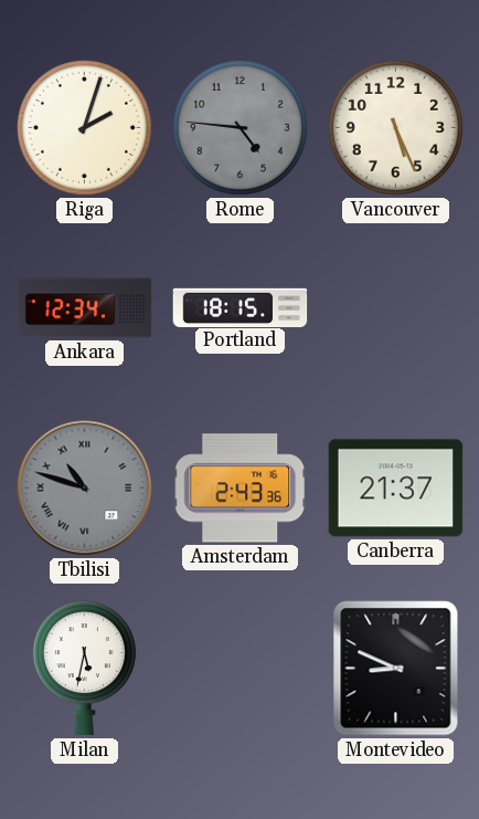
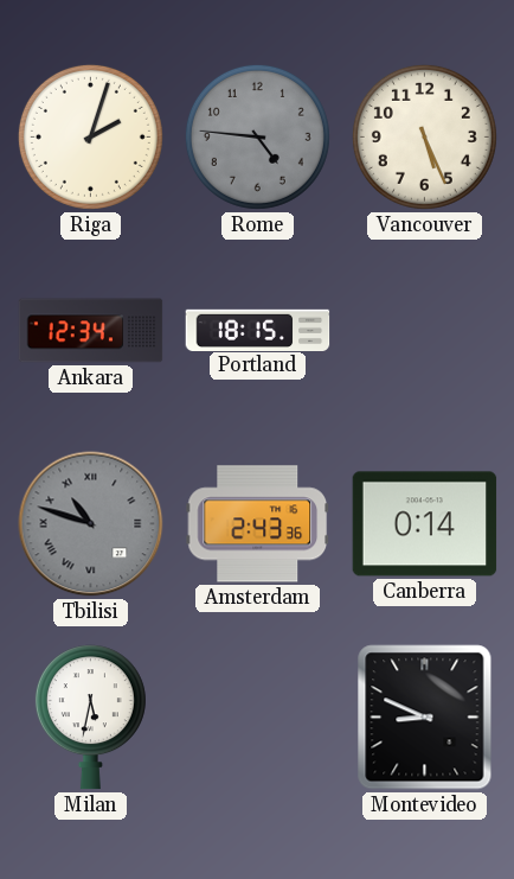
Canberra: 21:37 -> 0:14
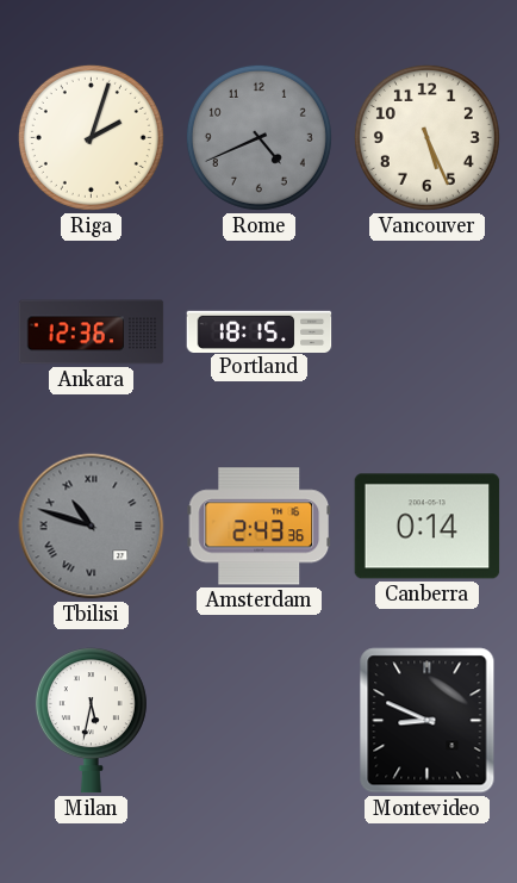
Rome: 4:46 -> 4:41
Ankara: 12:34 -> 12:36
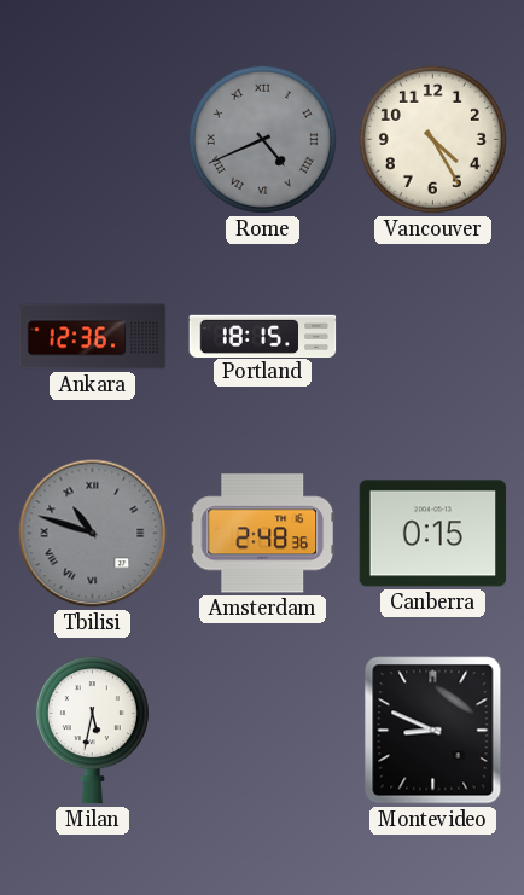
Riga: 2:03 -> none
Rome numerals: Arabic -> Roman
Vancouver: 5:26 -> 4:25
Amsterdam: 2:43 -> 2:48
Canberra: 0:14 -> 0:15
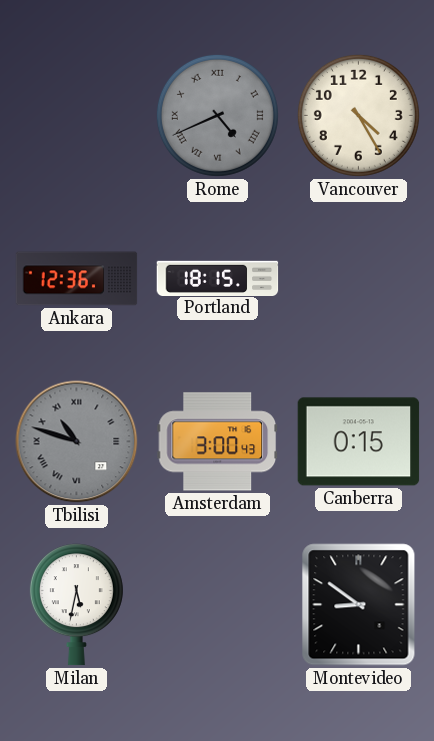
Amsterdam: 2:48 -> 3:00
Montevideo: 8:49 -> 8:51
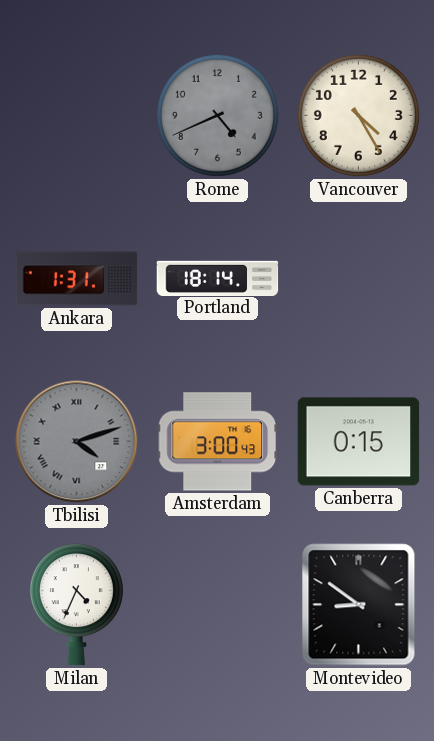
Rome numerals: Roman -> Arabic
Ankara: 12:36 -> 1:31
Portland: 18:15 -> 18:14
Tbilisi: 10:48 -> 4:12
Milan: 5:32 -> 4:34
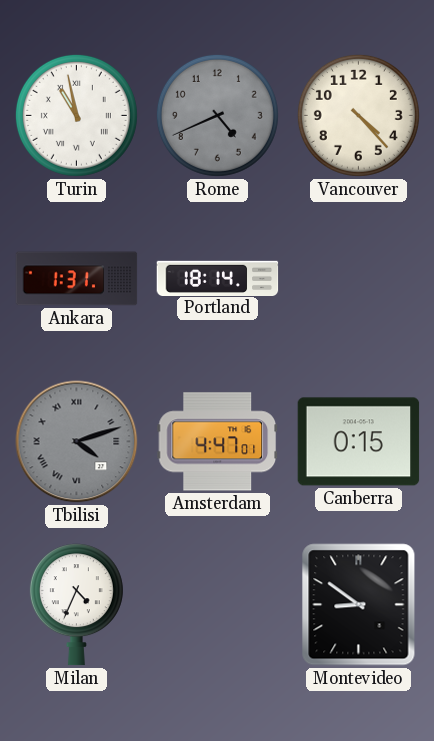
Turin: none -> 10:58
Vancouver: 4:25 -> 4:23
Amsterdam: 3:00 -> 4:47
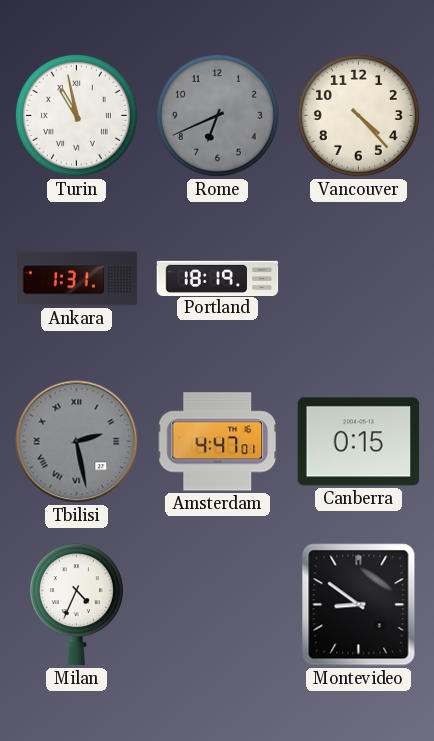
Rome: 4:41 -> 6:41
Portland: 18:14 -> 18:19
Tbilisi: 4:12 -> 2:28
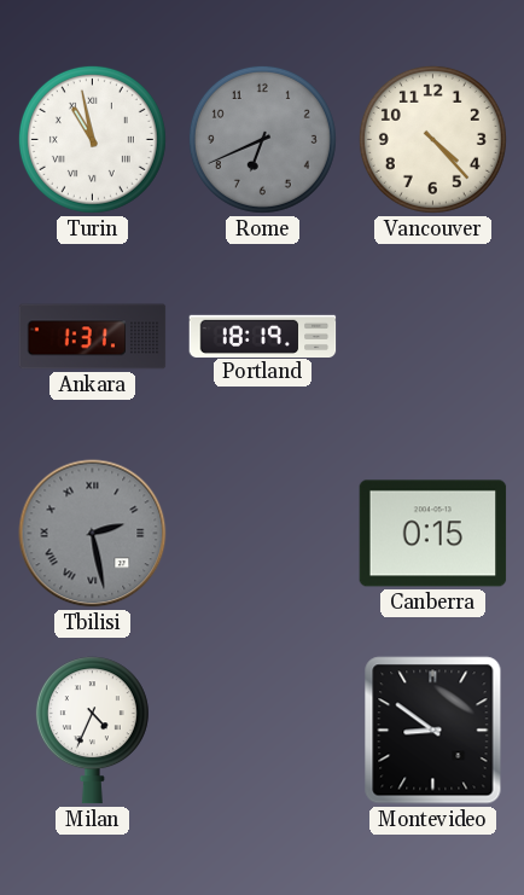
Amsterdam: 4:47 -> none
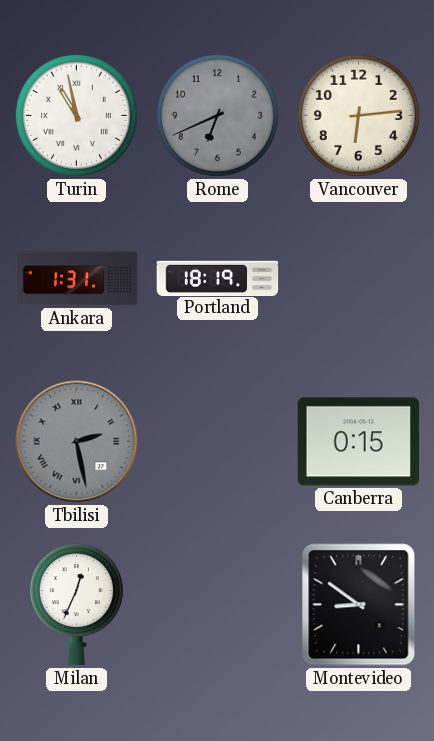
Vancouver: 4:23 -> 6:14
Milan: 4:34 -> 12:34
